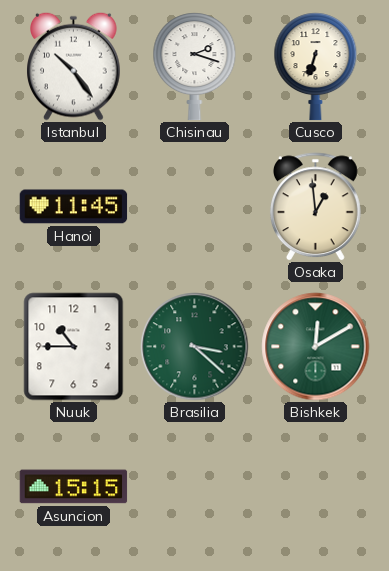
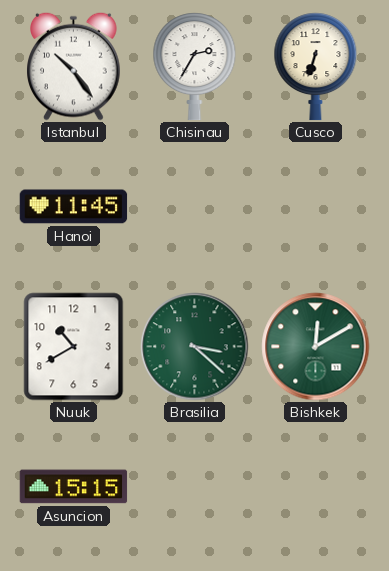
Chisinau: 2:18 -> 2:35
Osaka: 12:59 -> none
Nuuk: 10:45 -> 10:40
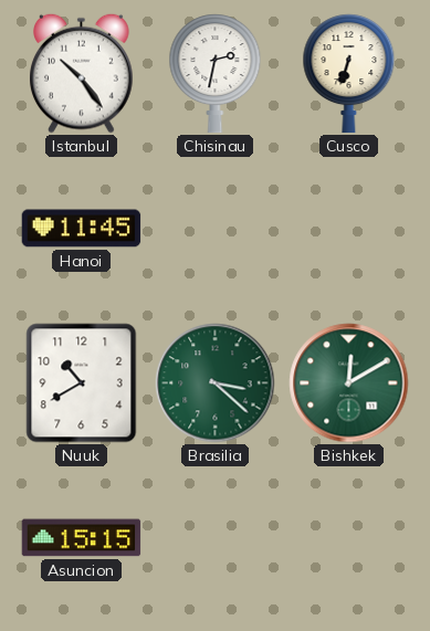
Chisinau: 2:35 -> 2:32
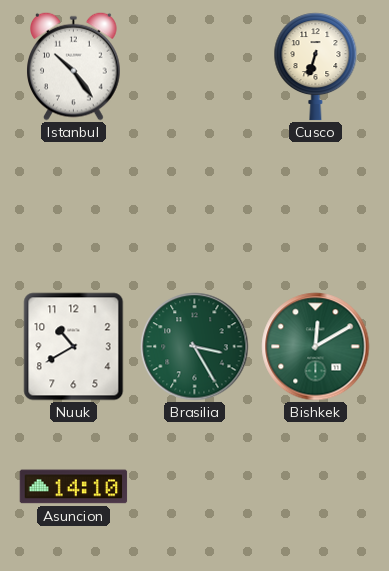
Chisinau: 2:32 -> none
Hanoi: 11:45 -> none
Brasilia: 3:22 -> 3:25
Asuncion: 15:15 -> 14:10
